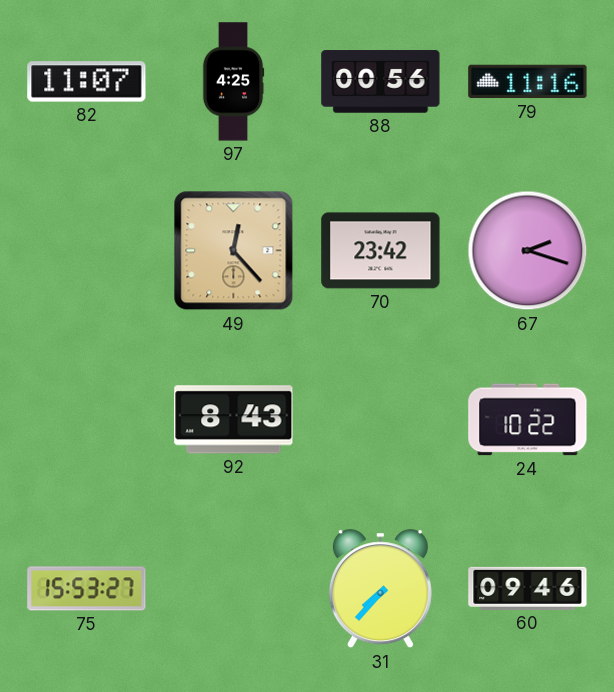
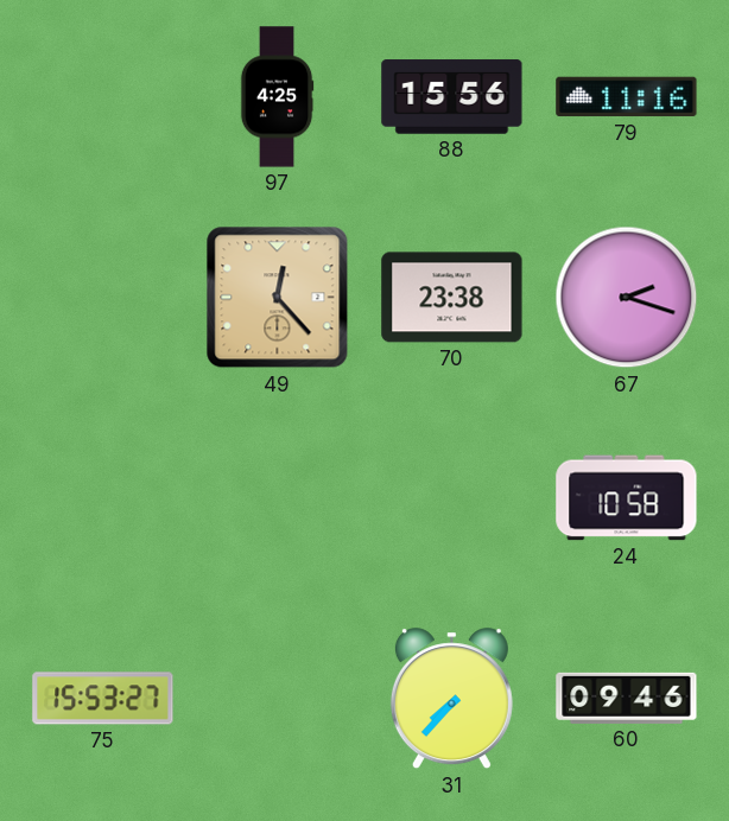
82: 11:07 -> none
88: 00:56 -> 15:56
70: 23:42 -> 23:38
92: 8:43 -> none
24: 10:22 -> 10:58
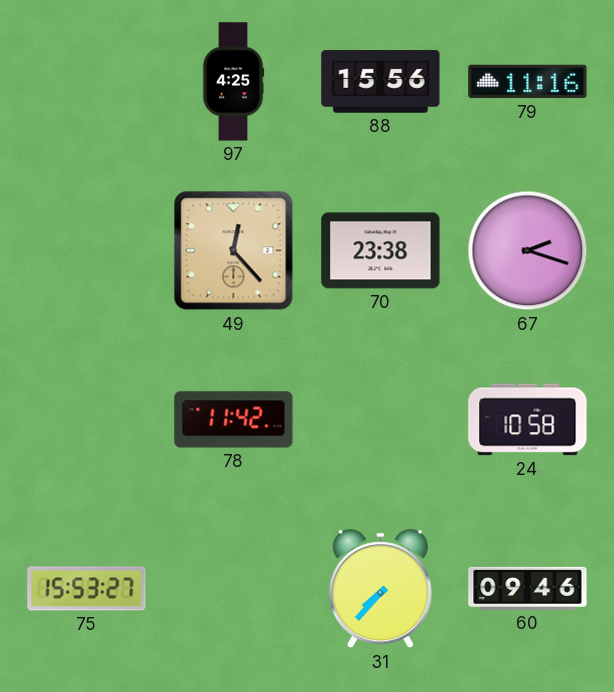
78: none -> 11:42
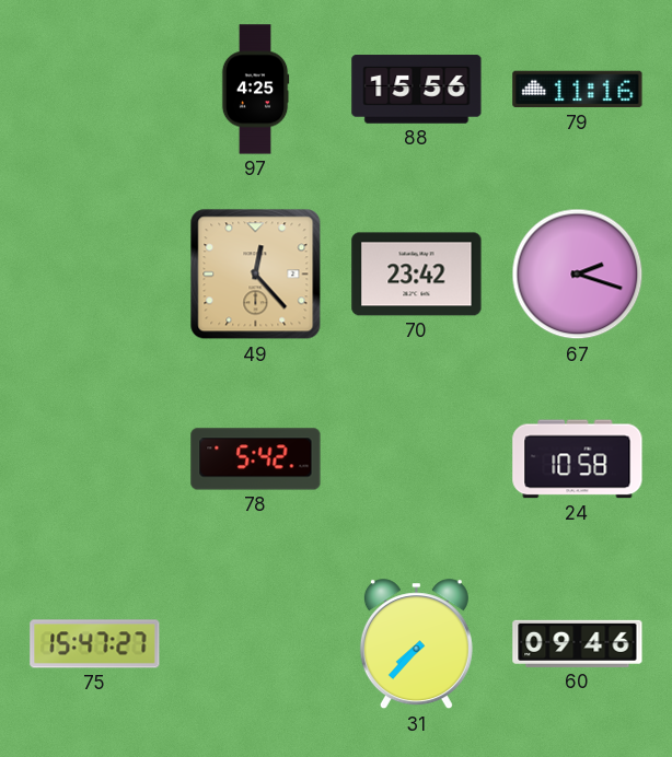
70: 23:38 -> 23:42
78: 11:42 -> 5:42
75: 15:53 -> 15:47
